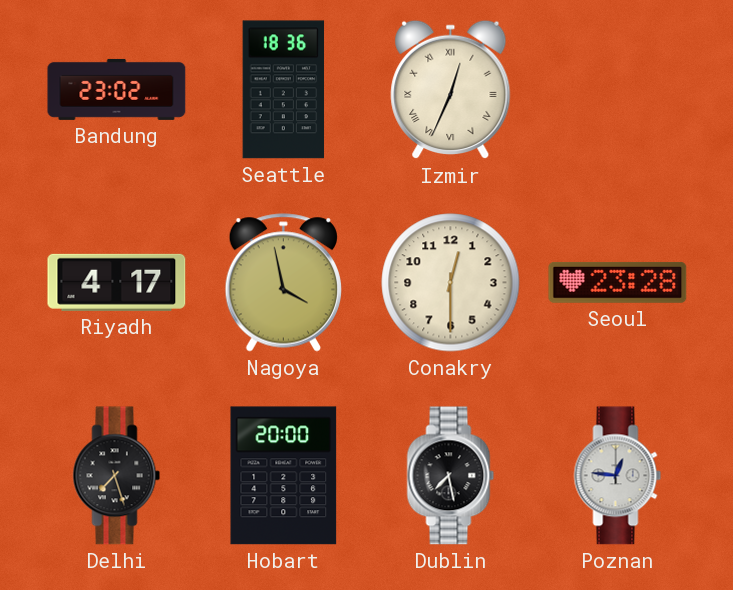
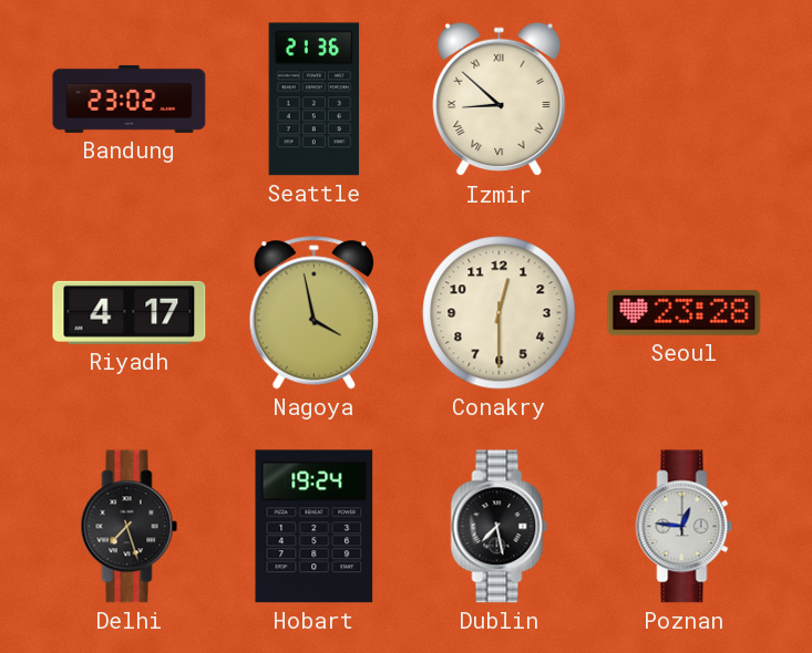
Seattle: 18:36 -> 21:36
Izmir: 12:34 -> 8:52
Hobart: 20:00 -> 19:24
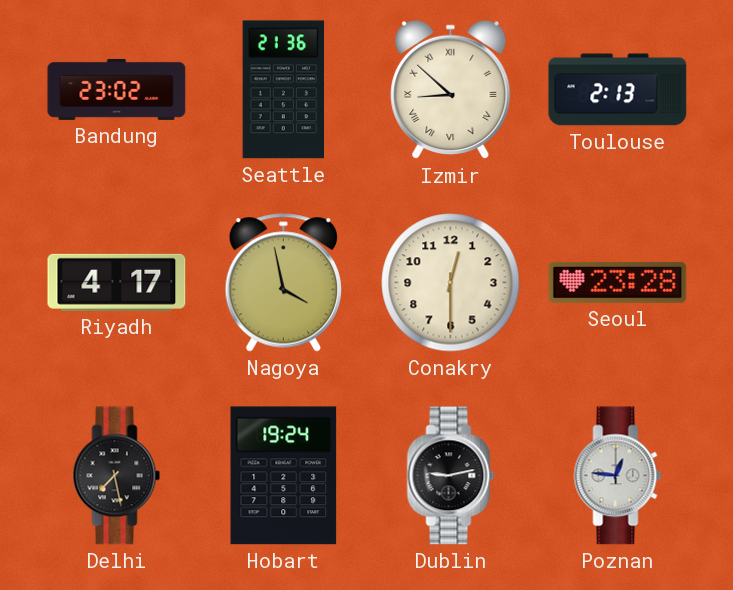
Toulouse: none -> 2:13
Delhi: 7:27 -> 7:28
Dublin: 7:28 -> 9:13
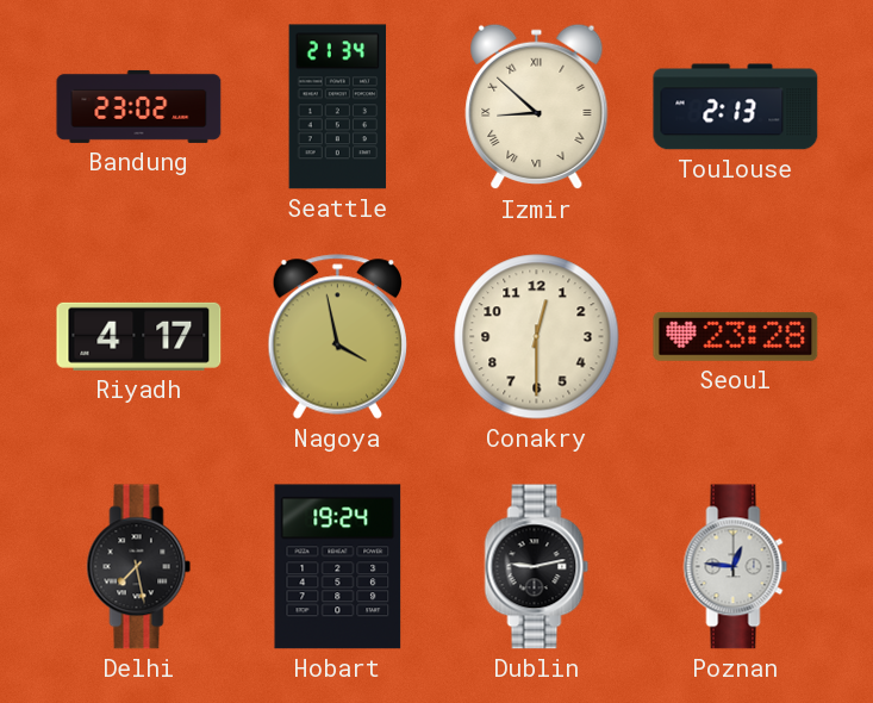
Seattle: 21:36 -> 21:34
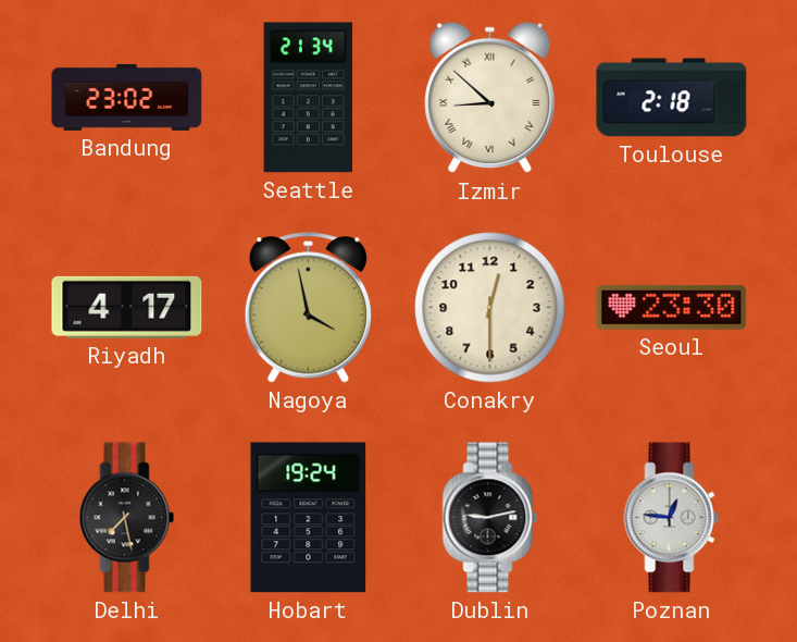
Toulouse: 2:13 -> 2:18
Seoul: 23:28 -> 23:30
